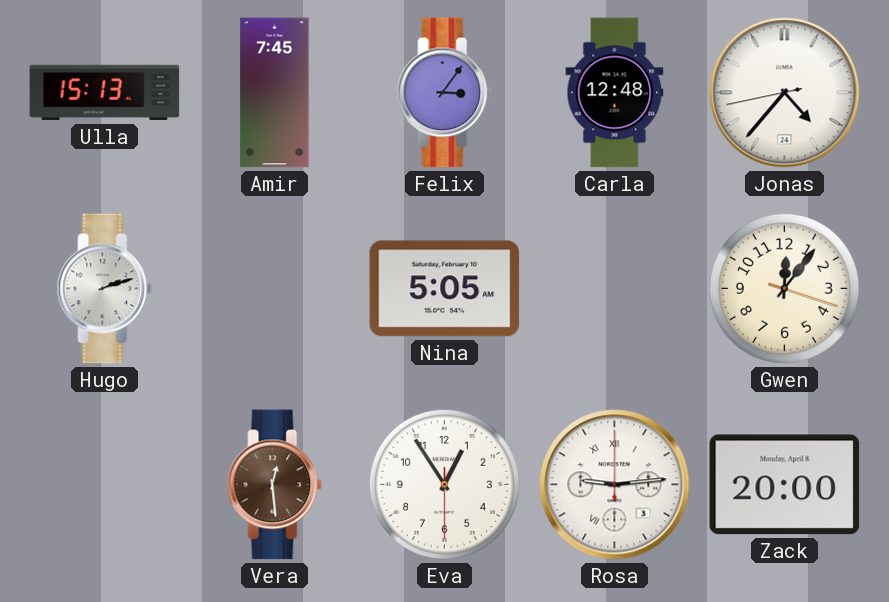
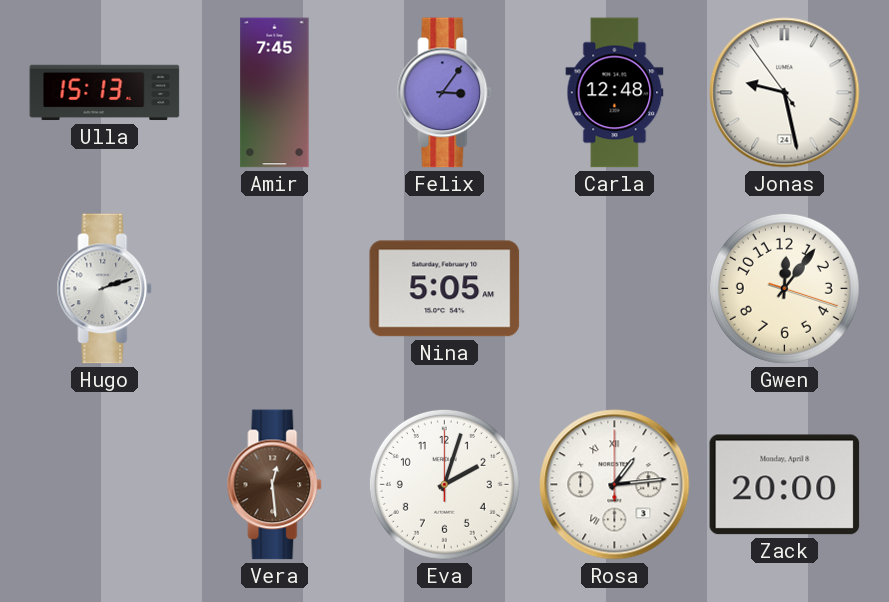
Jonas: 4:36 -> 9:27
Eva: 12:54 -> 2:03
Rosa: 9:14 -> 1:14
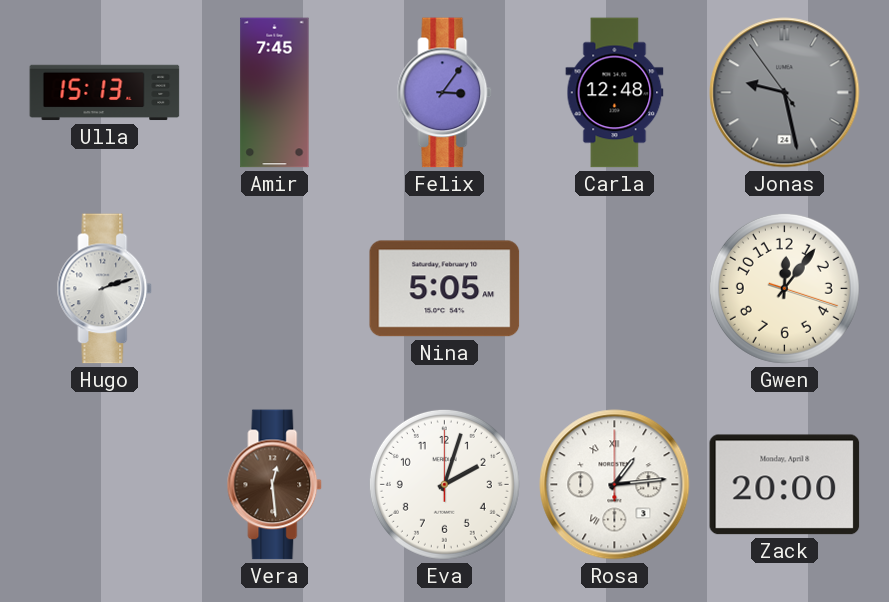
Jonas dial: white -> grey
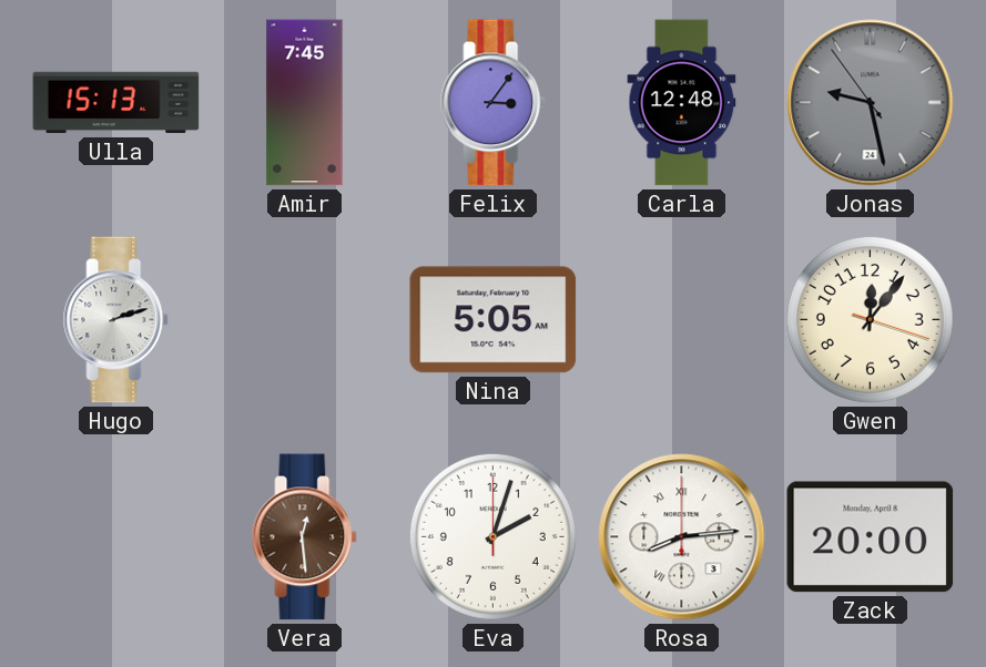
Rosa: 1:14 -> 8:14
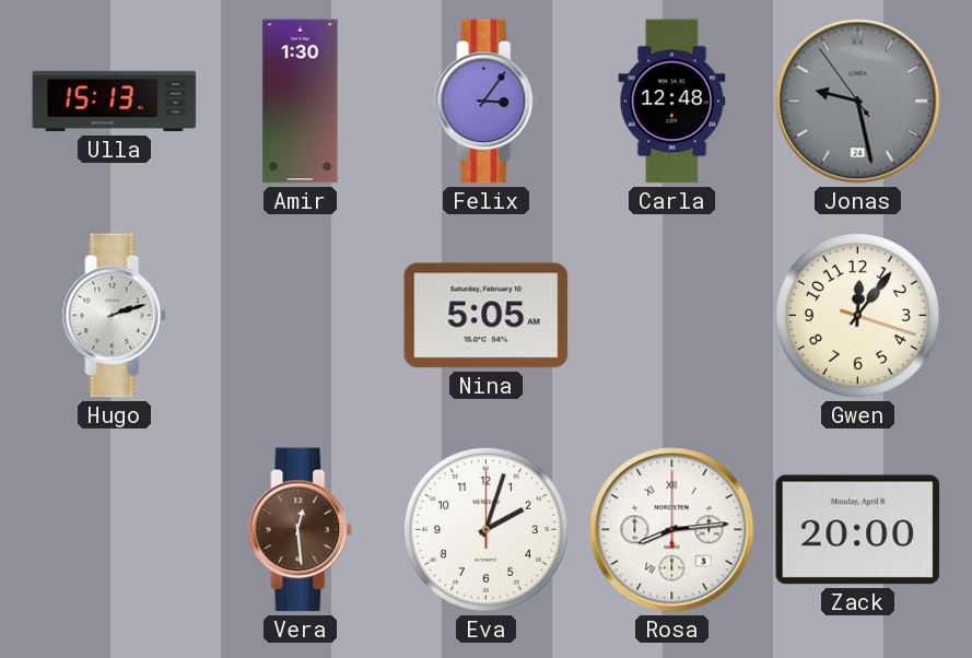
Amir: 7:45 -> 1:30
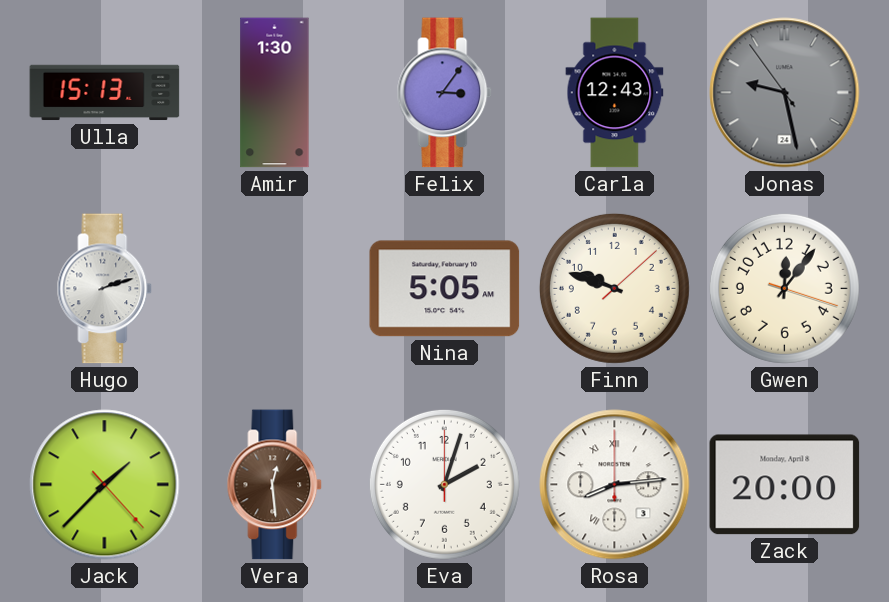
Carla: 12:48 -> 12:43
Finn: none -> 9:48
Jack: none -> 1:37
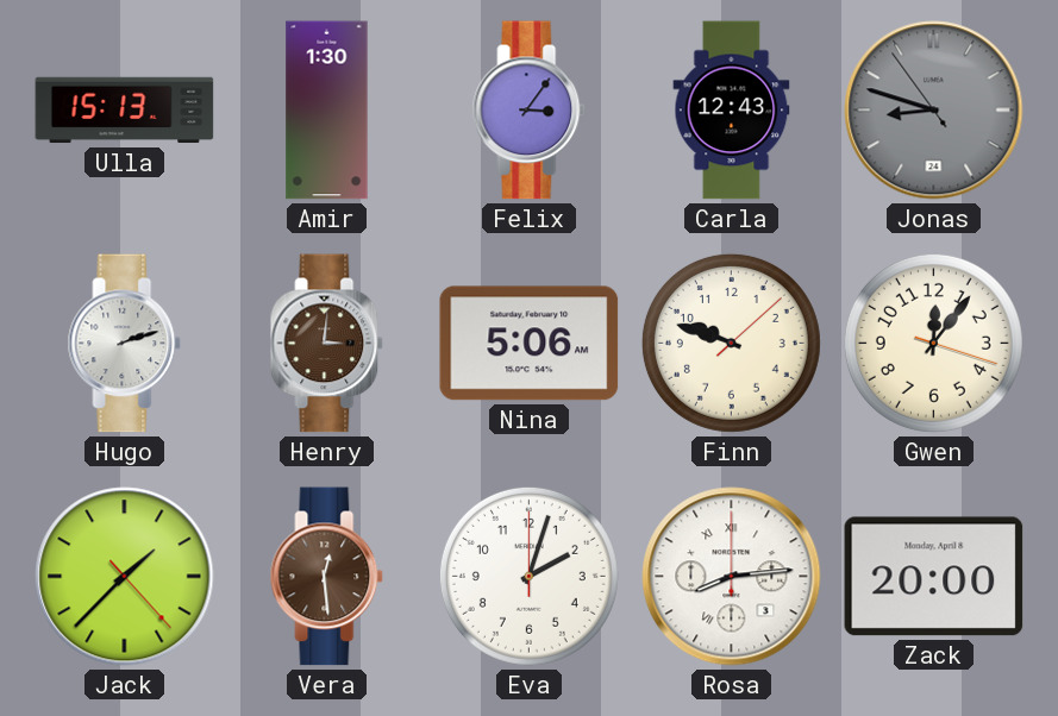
Jonas: 9:27 -> 8:47
Henry: none -> 3:01
Nina: 5:05 -> 5:06
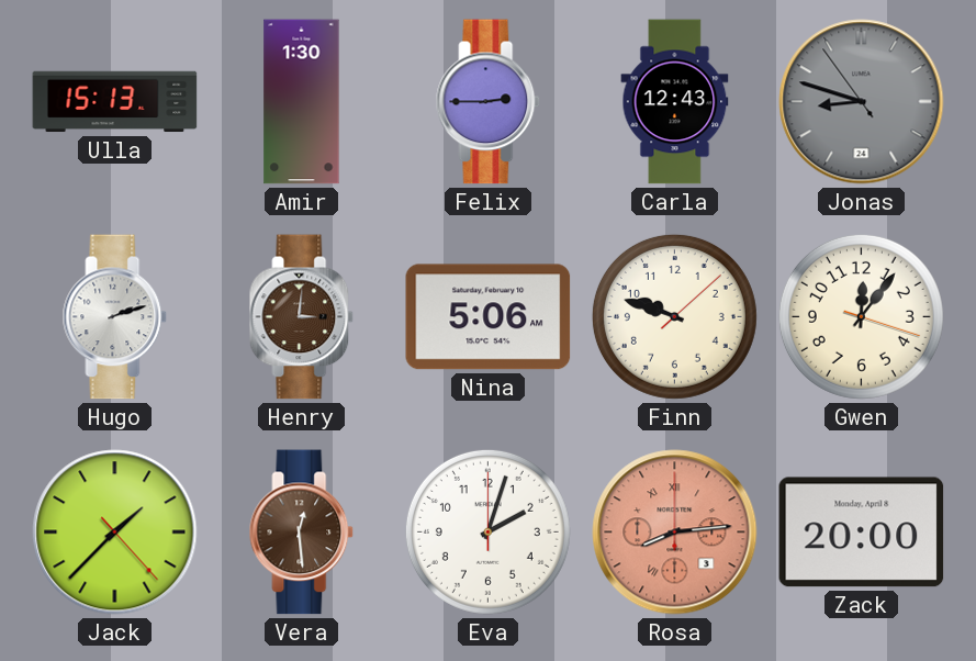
Felix: 3:06 -> 2:45
Rosa dial: white -> salmon
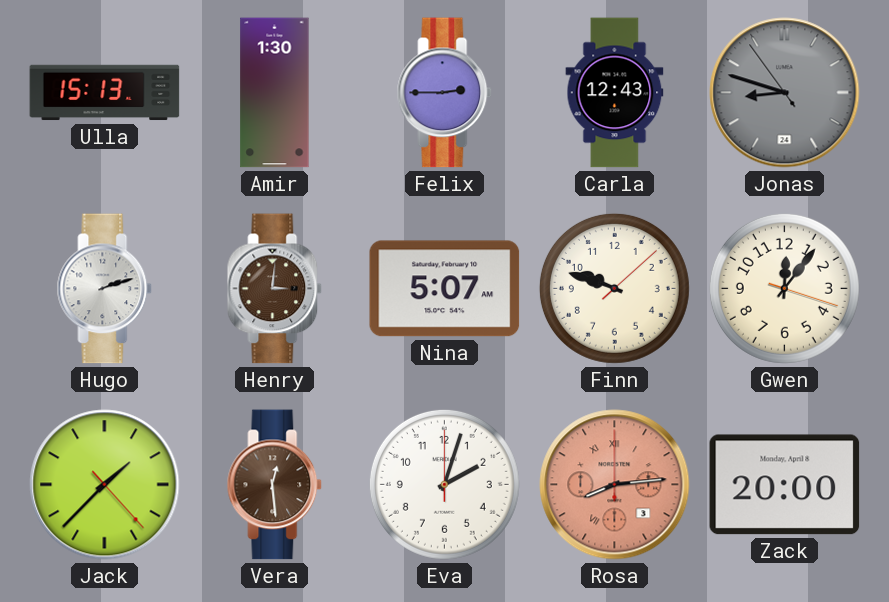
Nina: 5:06 -> 5:07
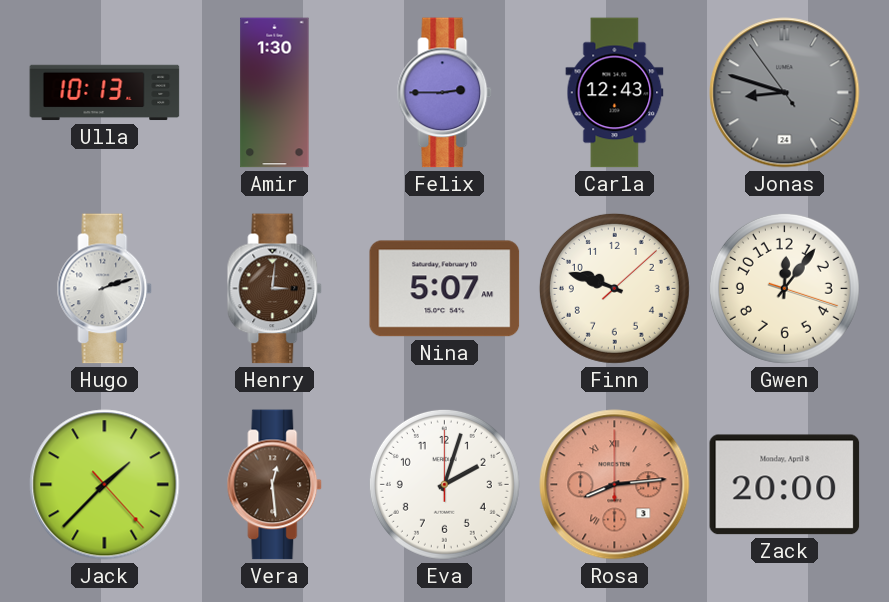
Ulla: 15:13 -> 10:13
